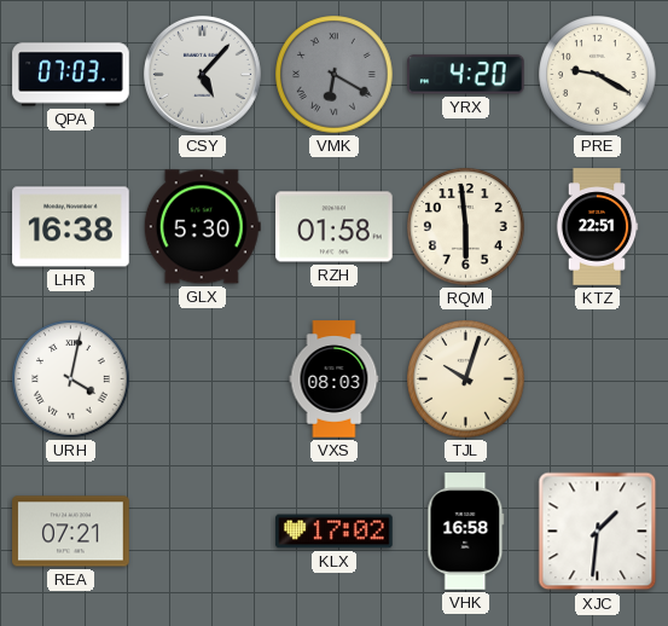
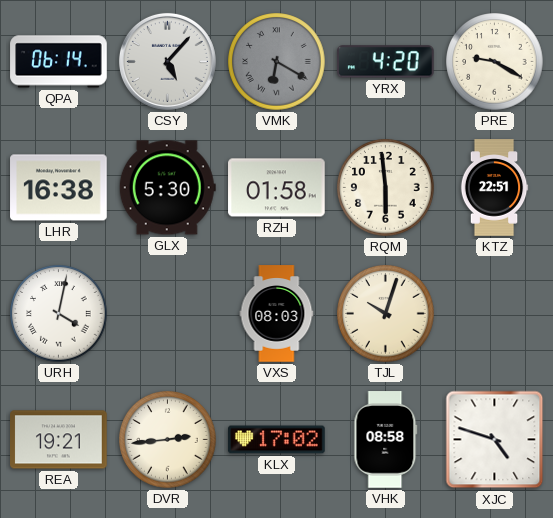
QPA: 07:03 -> 06:14
REA: 07:21 -> 19:21
DVR: none -> 2:44
VHK: 16:58 -> 08:58
XJC: 1:31 -> 4:48
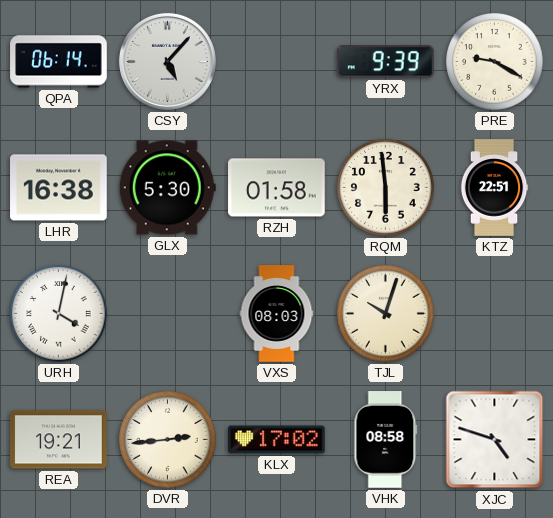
VMK: 6:20 -> none
YRX: 4:20 -> 9:39
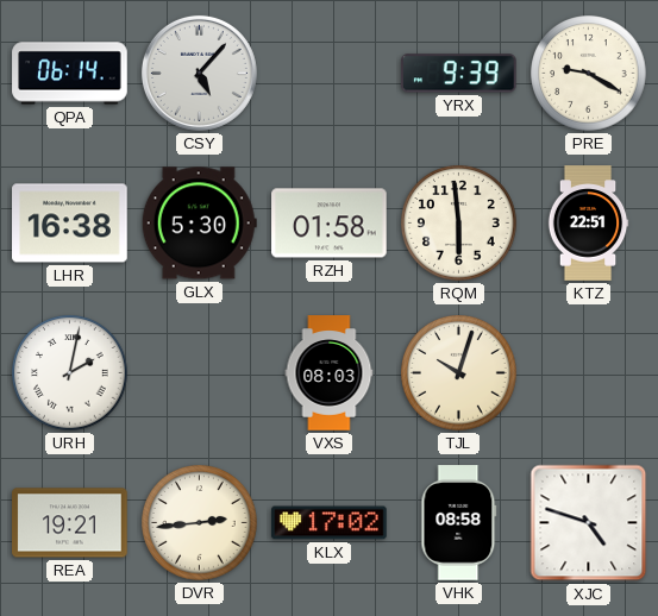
URH: 4:02 -> 2:02
